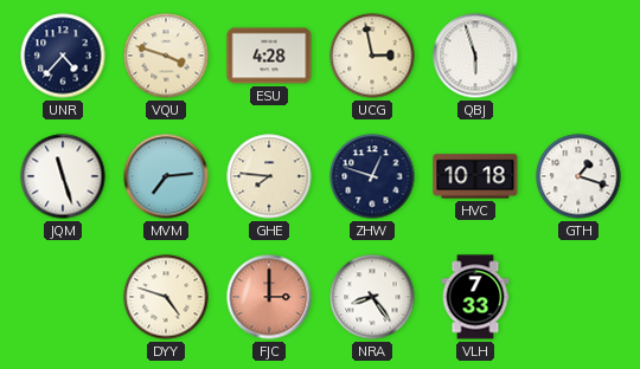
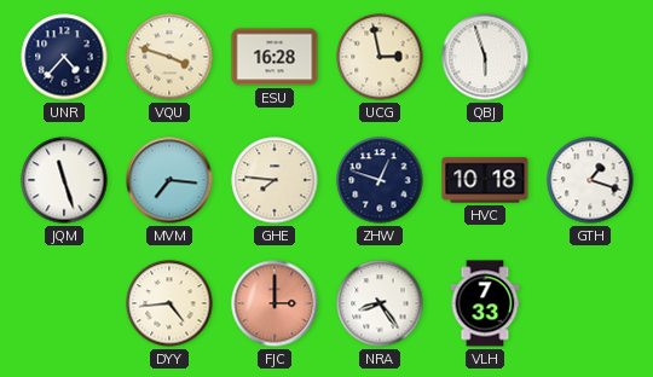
ESU: 4:28 -> 16:28
MVM: 7:14 -> 7:16
DYY: 4:48 -> 4:44
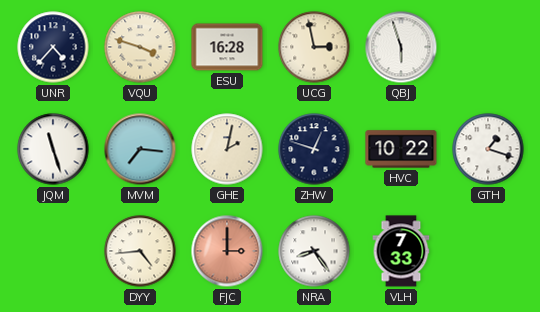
GHE: 7:46 -> 2:02
HVC: 10:18 -> 10:22
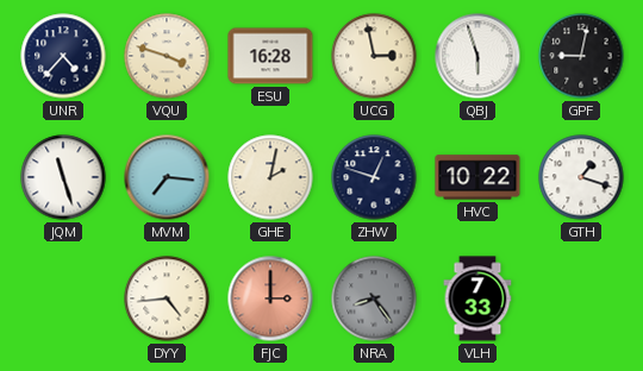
GPF: none -> 9:02
NRA dial: white -> grey
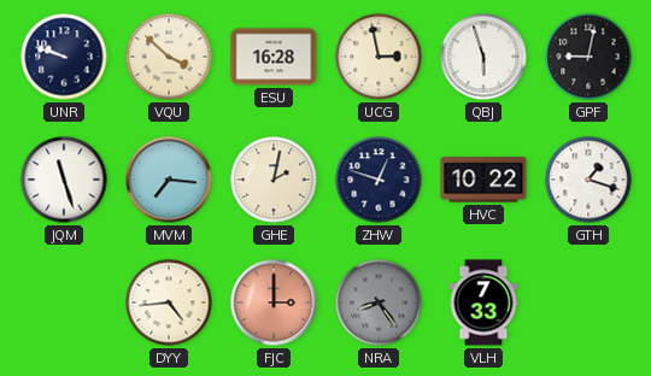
UNR: 4:37 -> 9:48
VQU: 3:48 -> 3:52
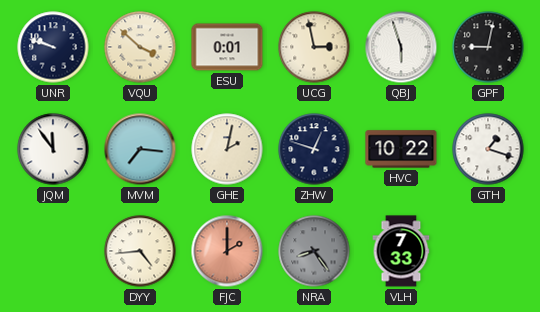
ESU: 16:28 -> 0:01
JQM: 11:27 -> 11:54
FJC: 3:00 -> 2:00
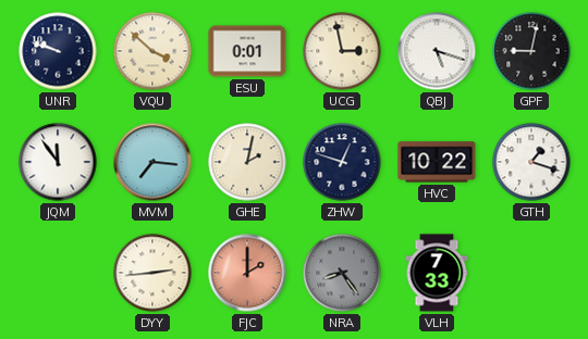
QBJ: 5:57 -> 5:18
DYY: 4:44 -> 2:44
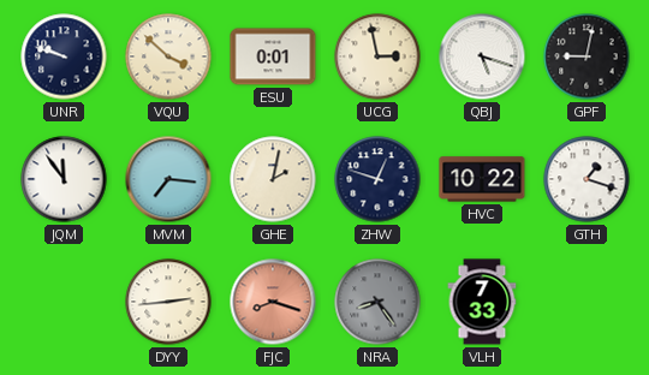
FJC: 2:00 -> 8:18
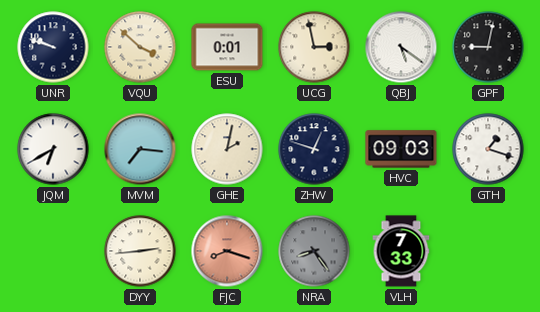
QBJ: 5:18 -> 5:21
JQM: 11:54 -> 6:40
HVC: 10:22 -> 09:03
